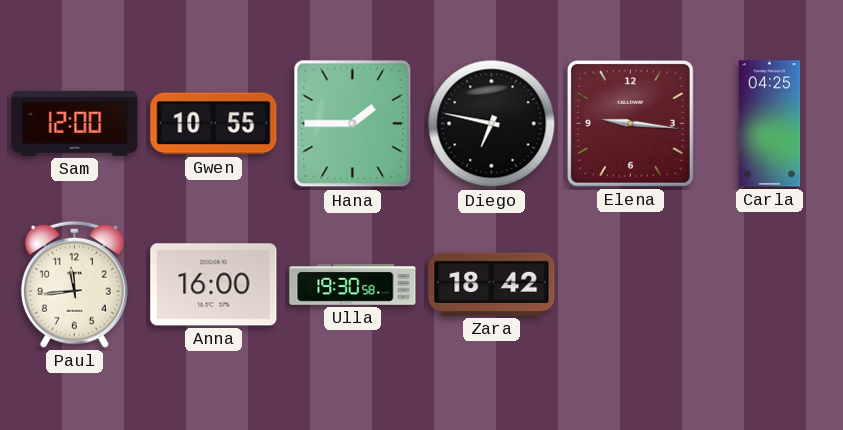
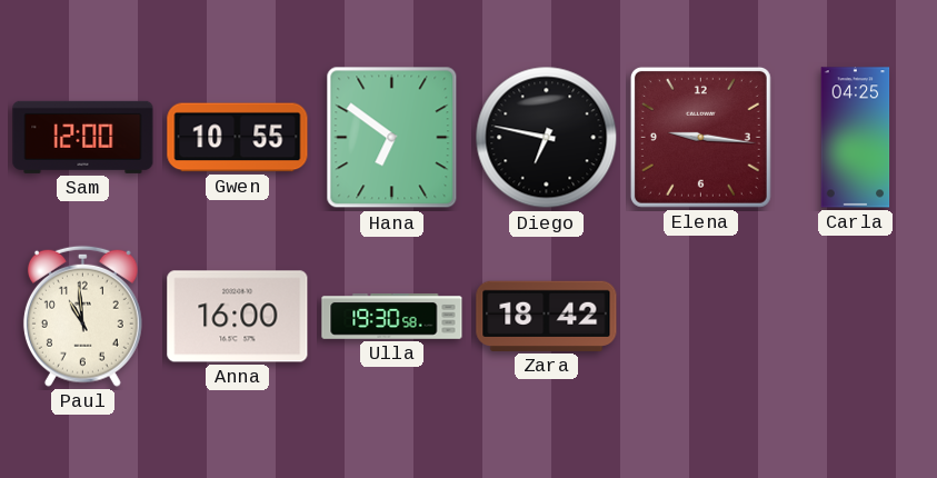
Hana: 1:45 -> 6:51
Paul: 11:44 -> 10:59
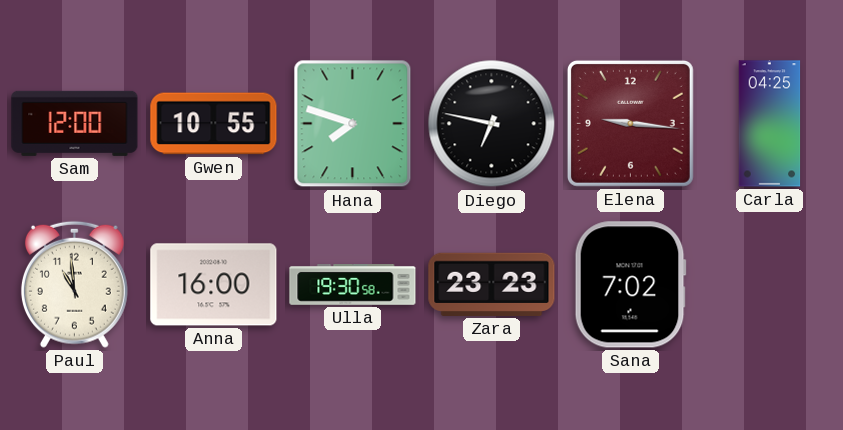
Hana: 6:51 -> 7:48
Zara: 18:42 -> 23:23
Sana: none -> 7:02
